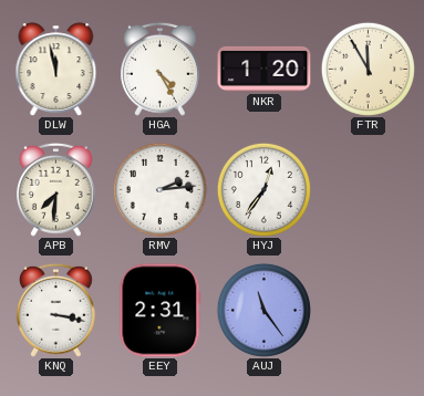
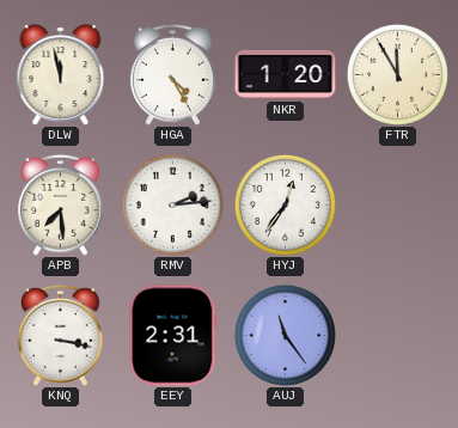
APB: 7:31 -> 7:29
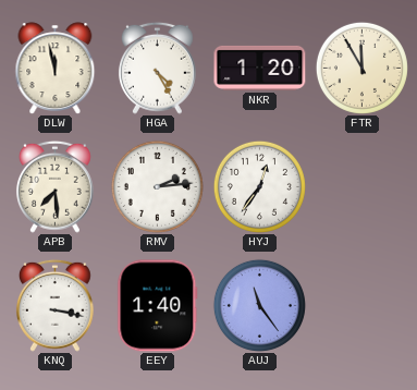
EEY: 2:31 -> 1:40
